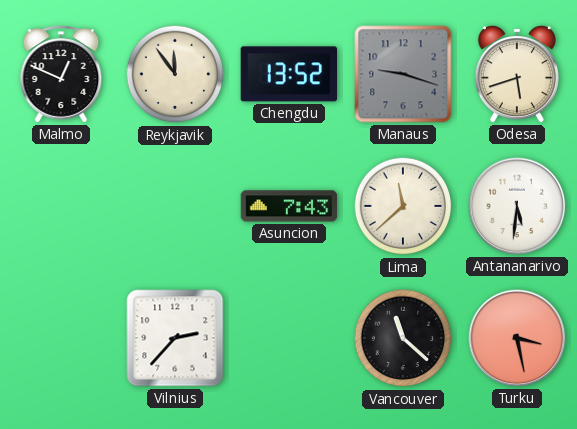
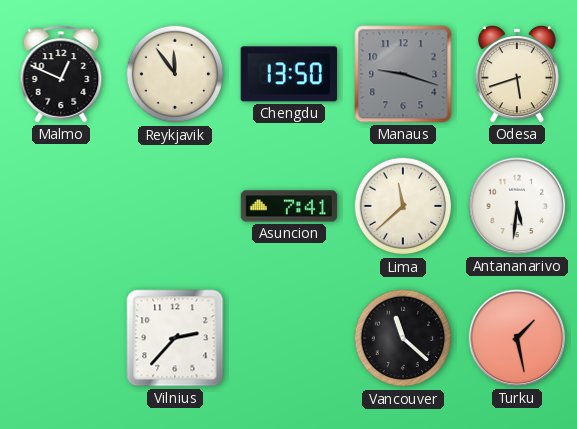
Chengdu: 13:52 -> 13:50
Asuncion: 7:43 -> 7:41
Turku: 3:28 -> 1:28
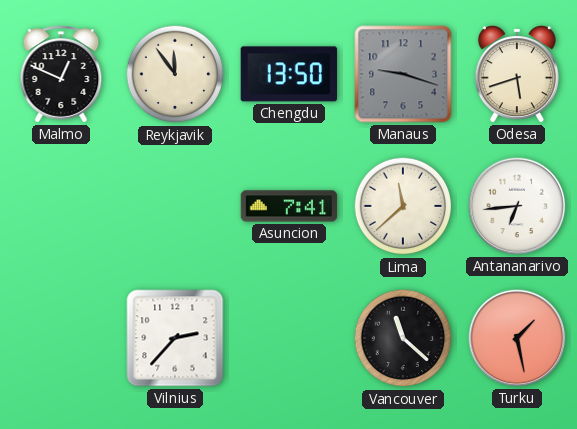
Antananarivo: 5:31 -> 6:44
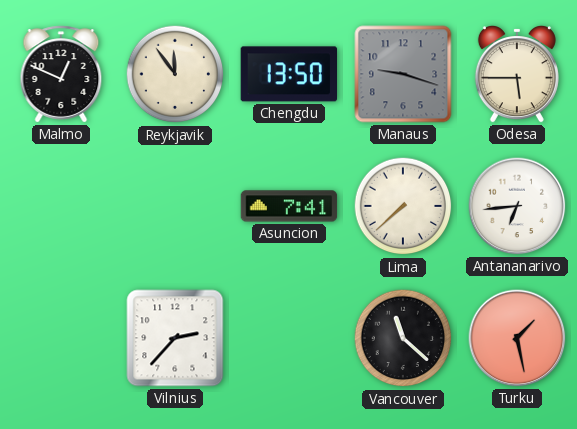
Odesa: 5:42 -> 5:45
Lima: 11:38 -> 7:38
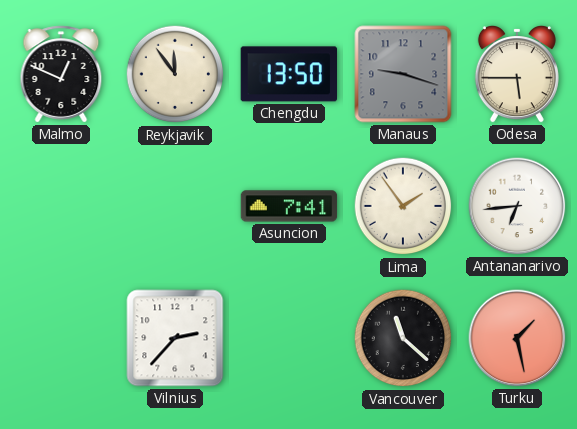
Lima: 7:38 -> 1:54
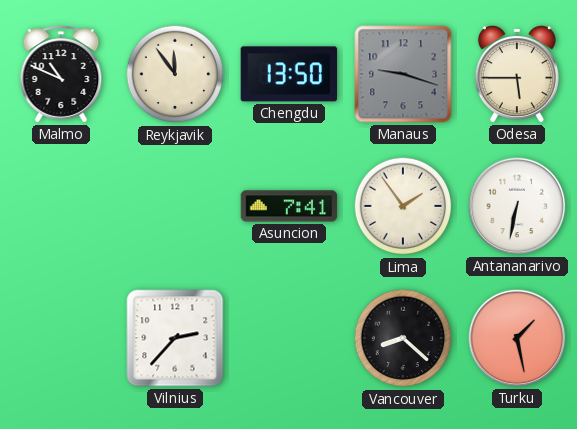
Malmo: 12:49 -> 10:49
Antananarivo: 6:44 -> 6:32
Vancouver: 11:22 -> 8:22
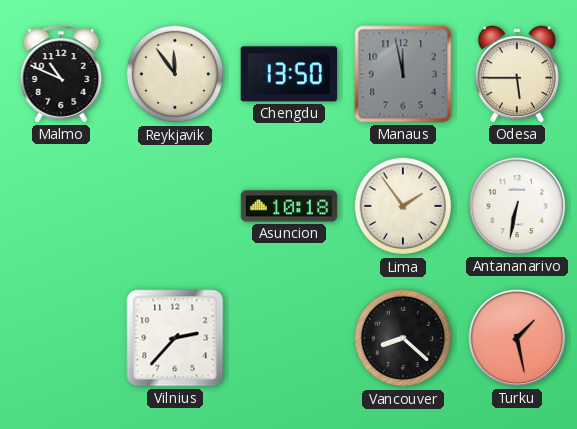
Manaus: 9:18 -> 11:58
Asuncion: 7:41 -> 10:18
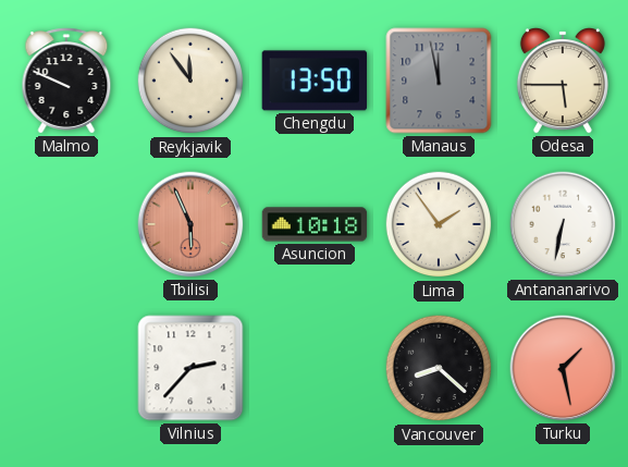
Malmo: 10:49 -> 9:49
Tbilisi: none -> 5:56
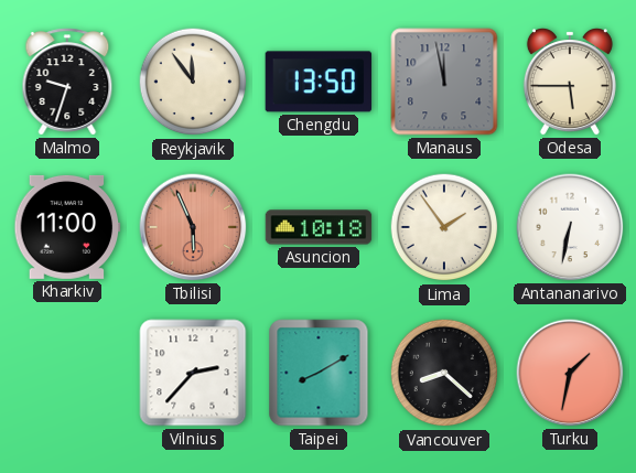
Malmo: 9:49 -> 9:33
Kharkiv: none -> 11:00
Taipei: none -> 8:10
Turku: 1:28 -> 1:32
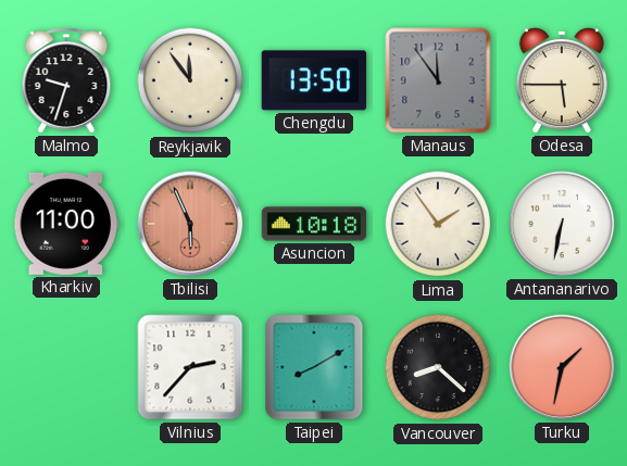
Manaus: 11:58 -> 11:54
